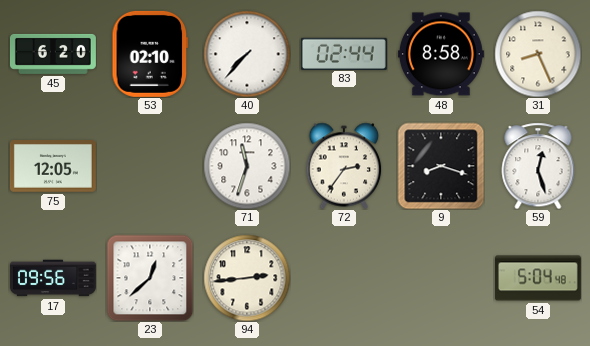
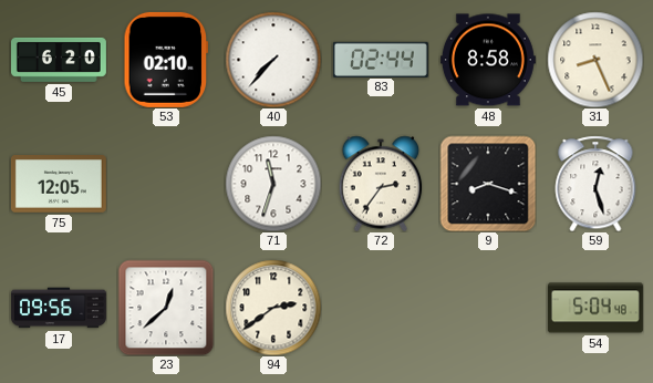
94: 2:44 -> 2:39
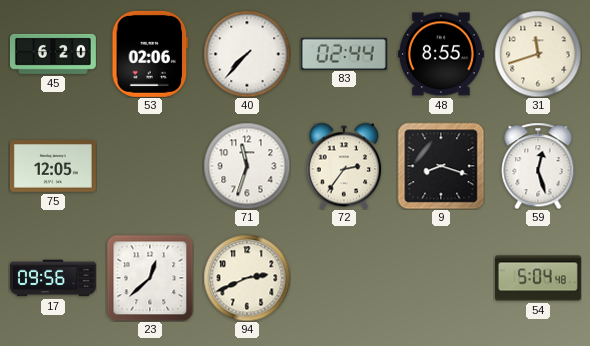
53: 02:10 -> 02:06
48: 8:58 -> 8:55
31: 8:26 -> 11:42
94: 2:39 -> 2:41
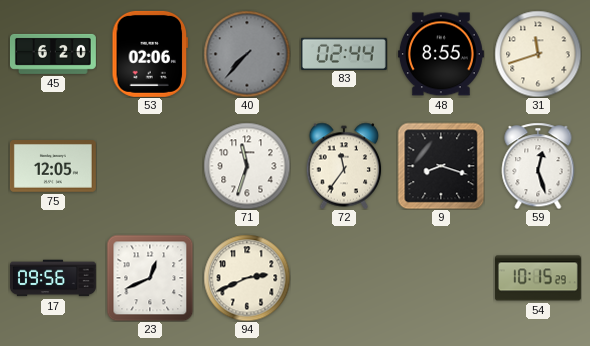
40 dial: white -> grey
72: 2:36 -> 11:36
23: 12:38 -> 12:41
54: 5:04 -> 10:15
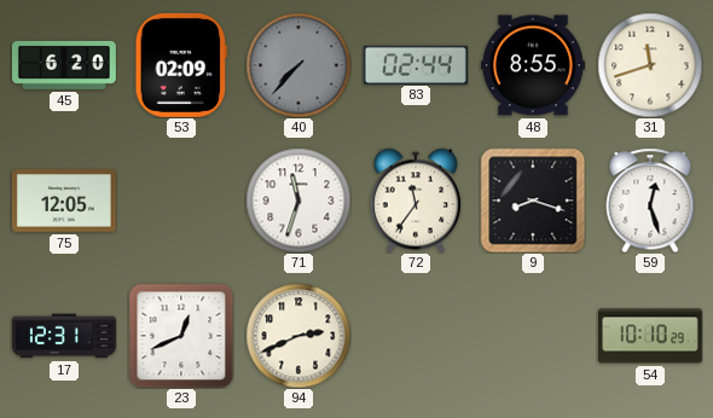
53: 02:06 -> 02:09
17: 09:56 -> 12:31
54: 10:15 -> 10:10
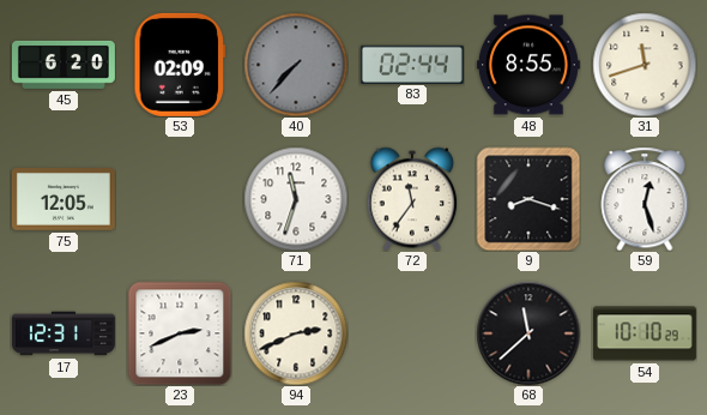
23: 12:41 -> 2:41
68: none -> 11:38
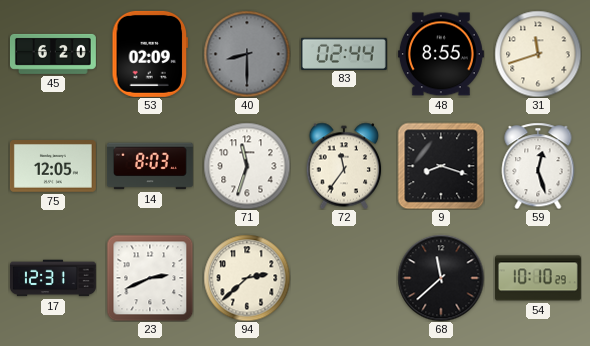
40: 7:37 -> 8:30
14: none -> 8:03
94: 2:41 -> 2:38
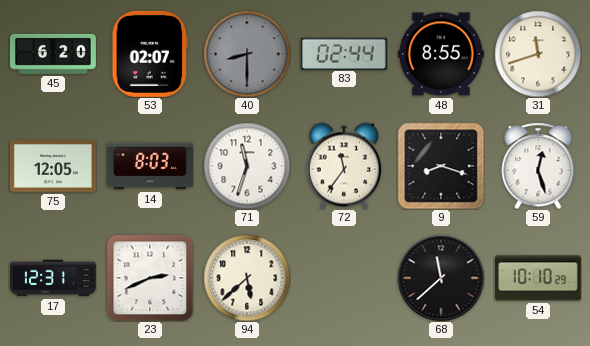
53: 02:09 -> 02:07
94: 2:38 -> 5:38
